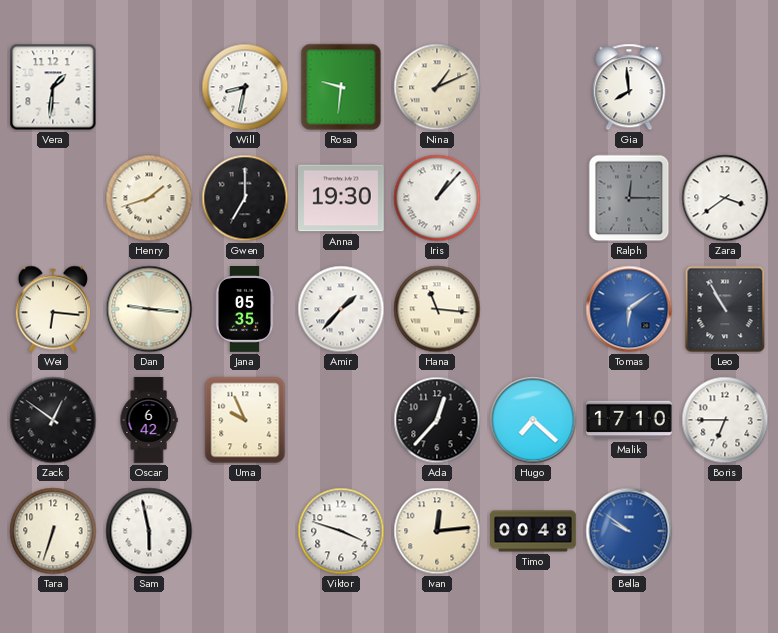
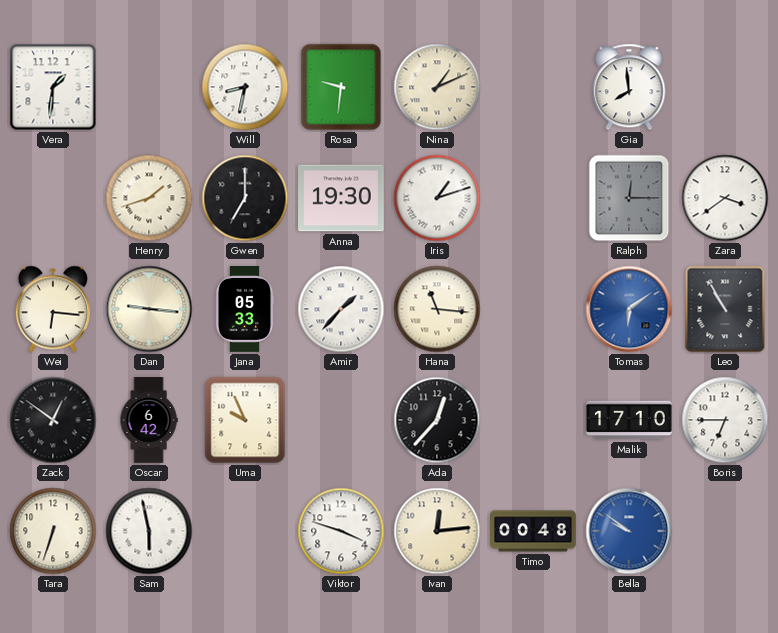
Iris: 1:07 -> 1:12
Jana: 05:35 -> 05:33
Hugo: 7:22 -> none
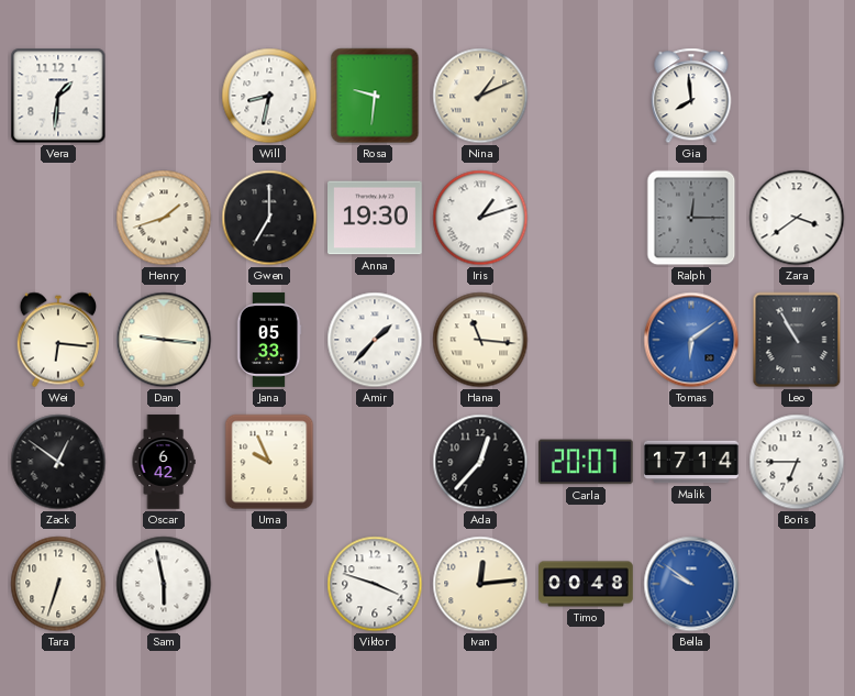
Carla: none -> 20:07
Malik: 17:10 -> 17:14
